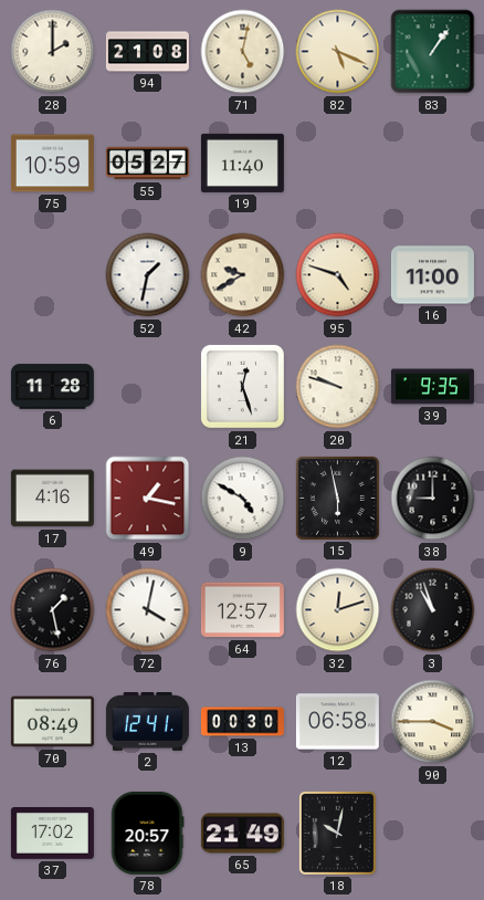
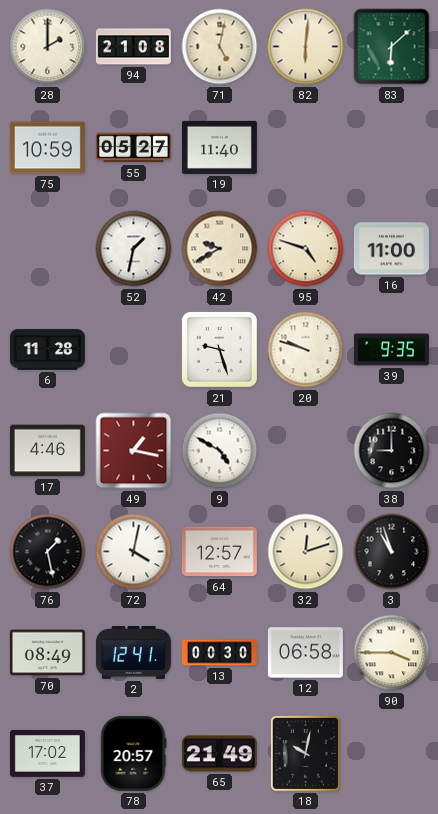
82: 5:19 -> 6:01
83: 1:06 -> 6:08
21: 12:27 -> 9:27
17: 4:16 -> 4:46
15: 5:58 -> none
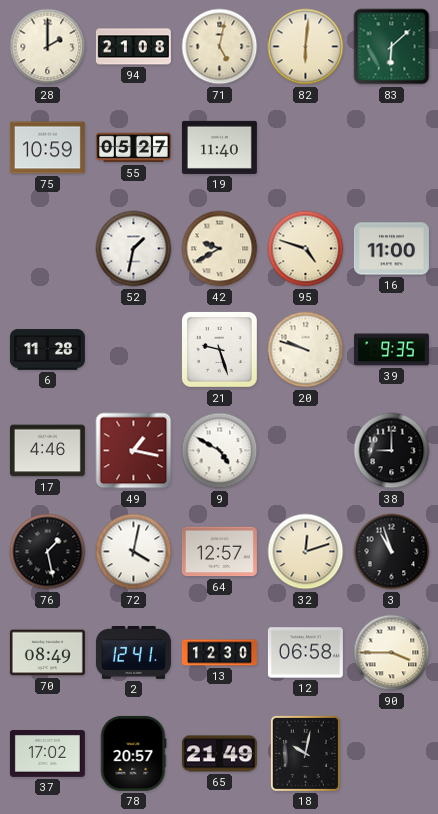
13: 00:30 -> 12:30
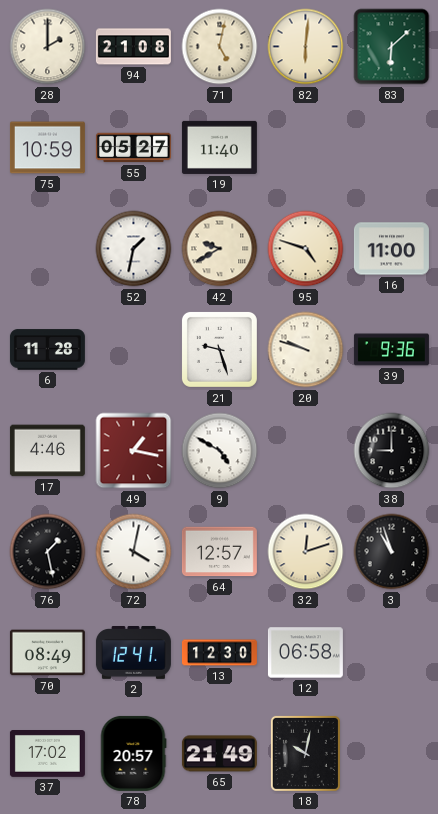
39: 9:35 -> 9:36
90: 3:45 -> none
